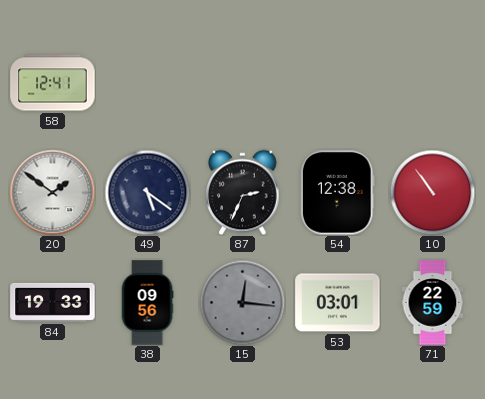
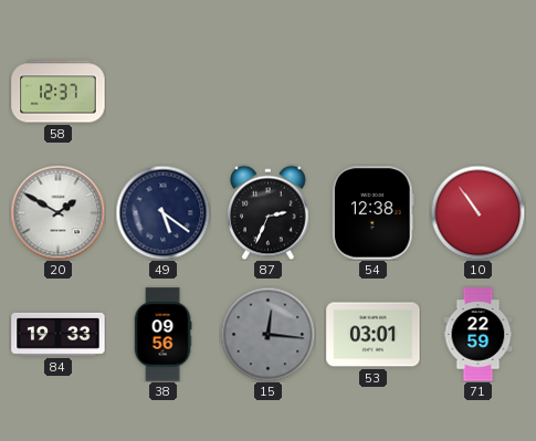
58: 12:41 -> 12:37
20: 1:51 -> 1:50
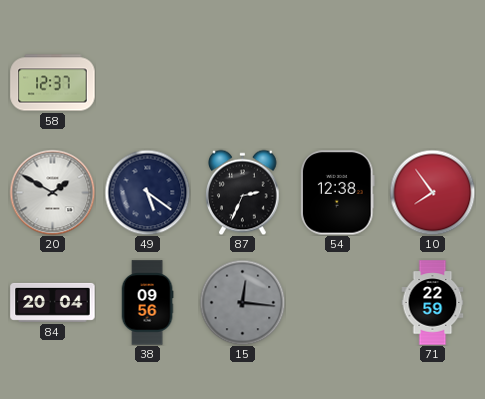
10: 10:54 -> 7:54
84: 19:33 -> 20:04
53: 03:01 -> none
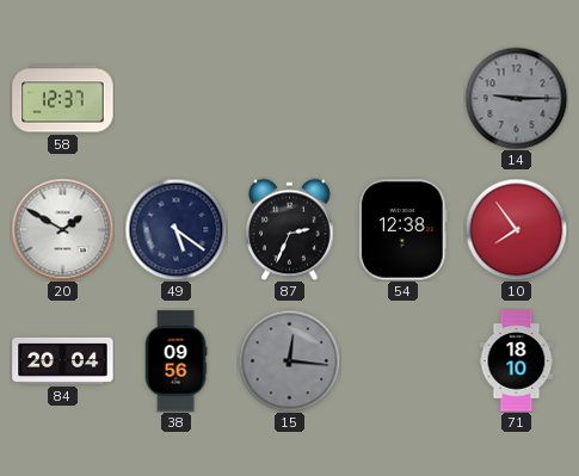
14: none -> 9:15
71: 22:59 -> 18:10
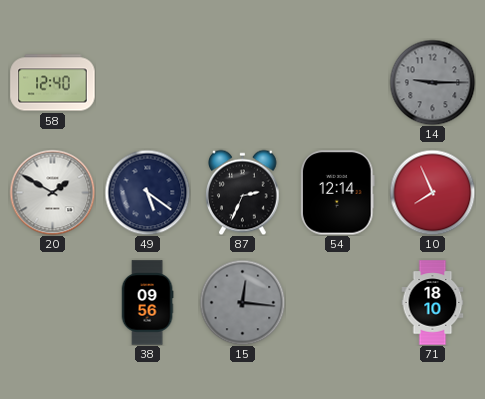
58: 12:37 -> 12:40
54: 12:38 -> 12:14
10: 7:54 -> 7:56
84: 20:04 -> none
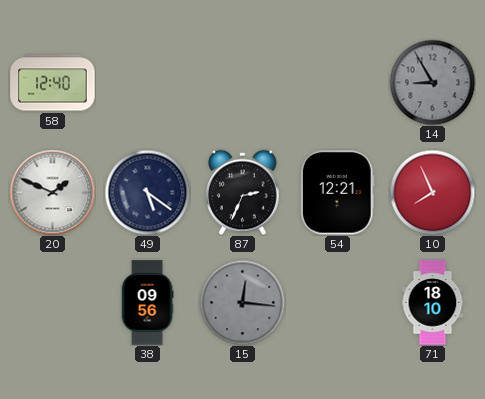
14: 9:15 -> 8:55
20: 1:50 -> 1:49
54: 12:14 -> 12:21
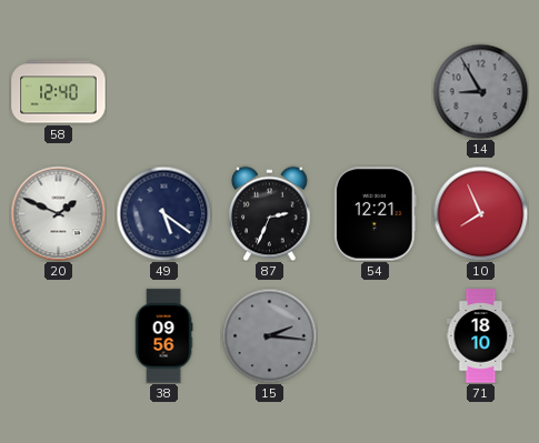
15: 12:16 -> 2:16
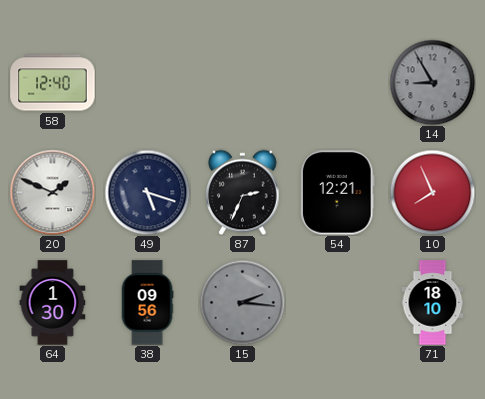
49: 5:21 -> 5:18
64: none -> 1:30
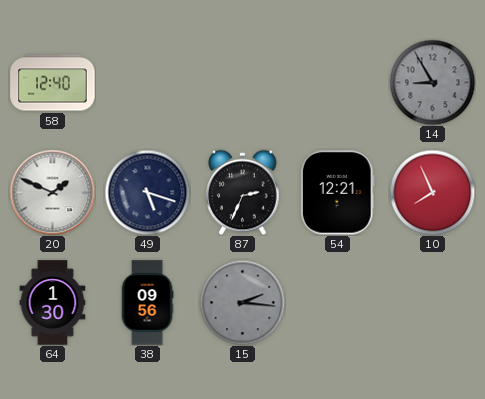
71: 18:10 -> none
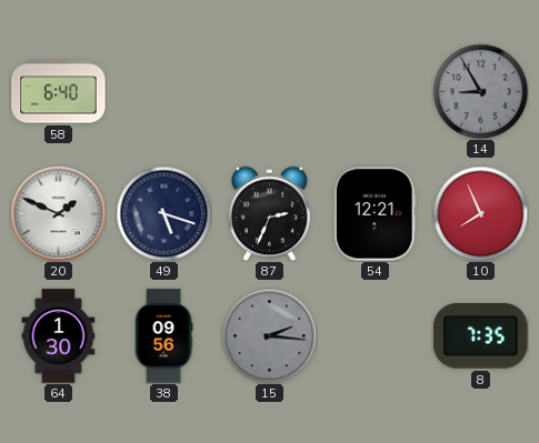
58: 12:40 -> 6:40
8: none -> 7:35
